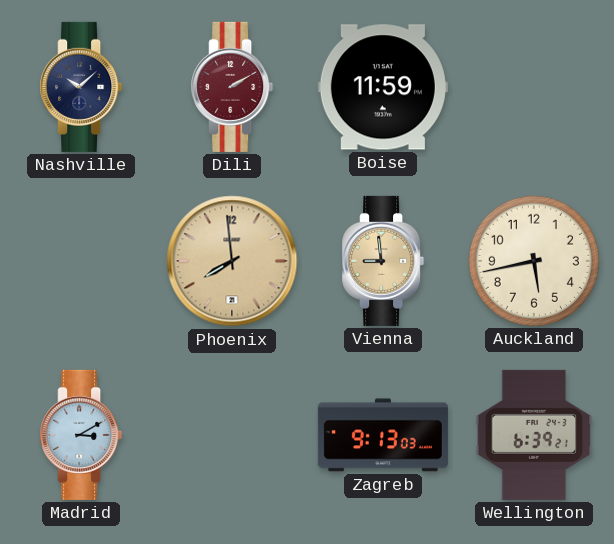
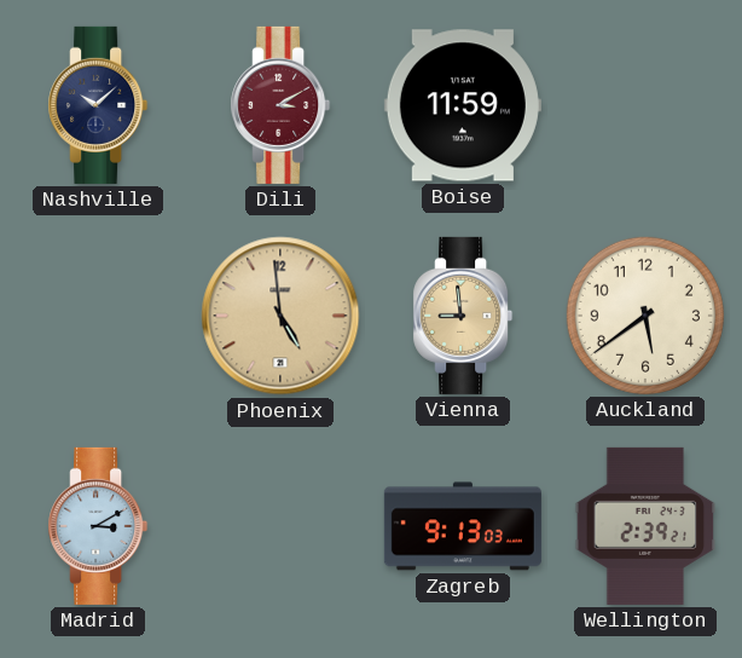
Dili: 2:10 -> 3:10
Phoenix: 7:59 -> 4:59
Auckland: 5:43 -> 5:39
Wellington: 6:39 -> 2:39
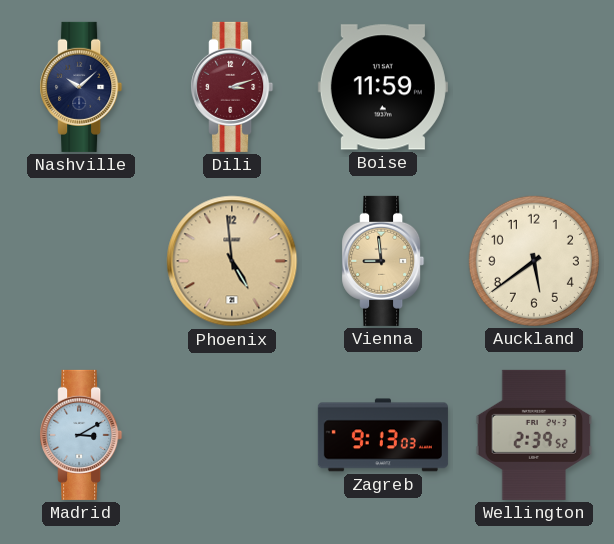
Dili: 3:10 -> 3:12
Wellington: 2:39:21 -> 2:39:52
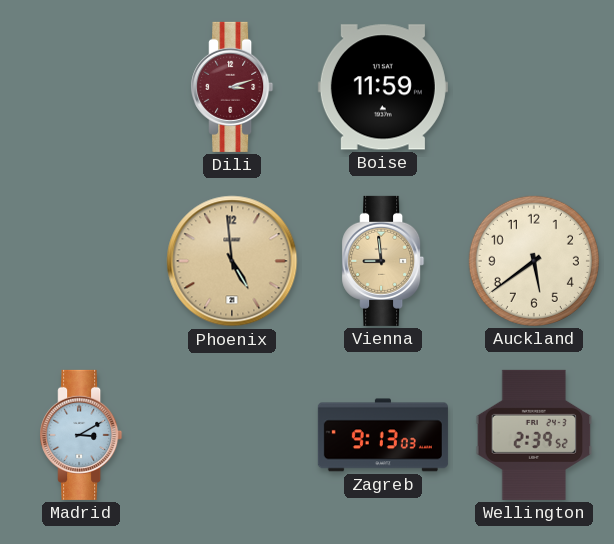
Nashville: 10:08 -> none
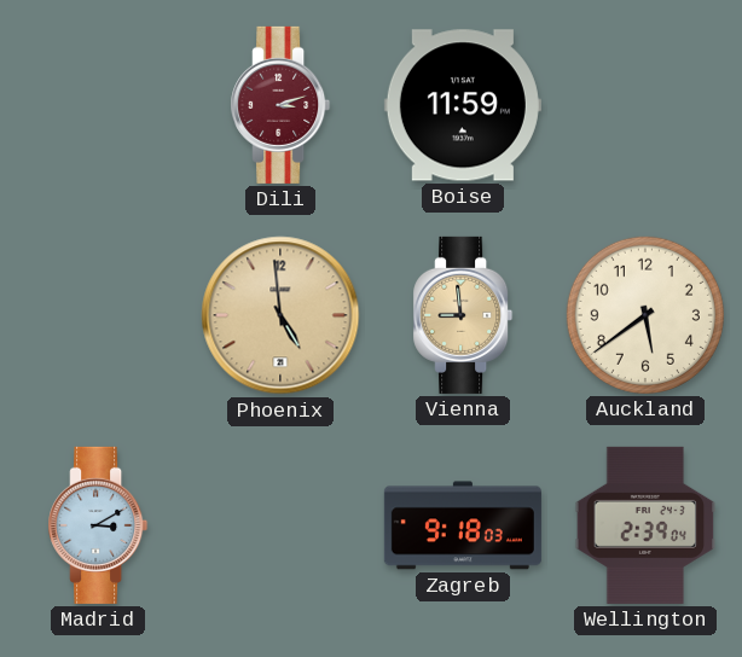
Zagreb: 9:13 -> 9:18
Wellington: 2:39:52 -> 2:39:04
